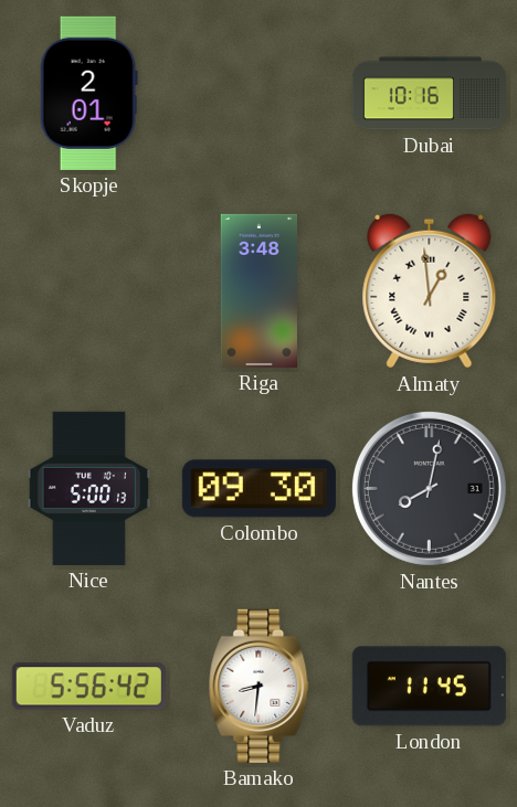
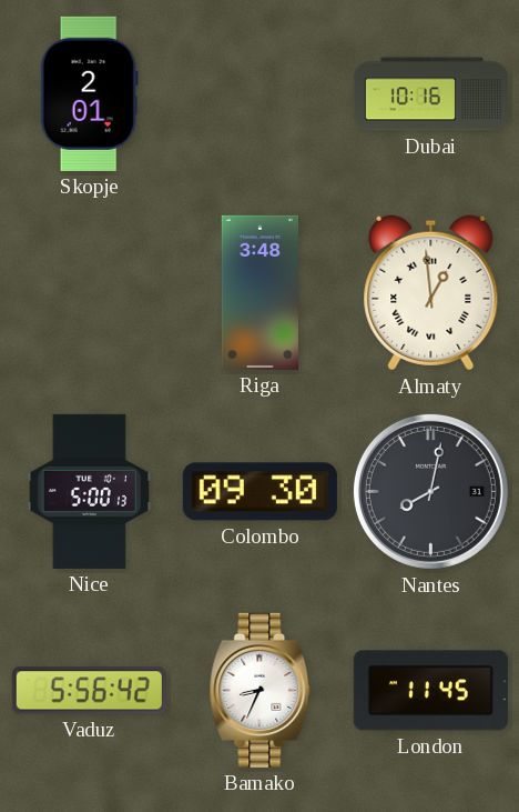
Bamako: 8:31 -> 8:34
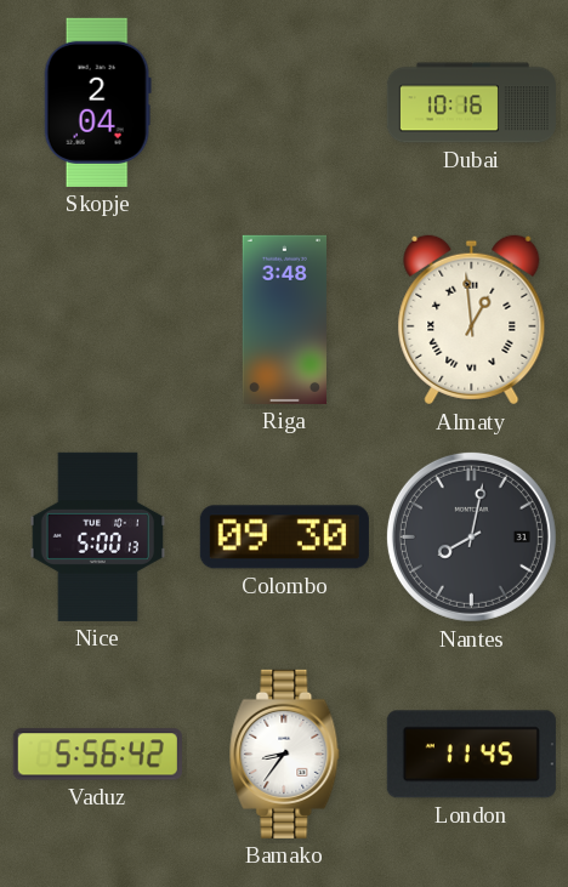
Skopje: 2:01 -> 2:04
Bamako: 8:34 -> 8:36
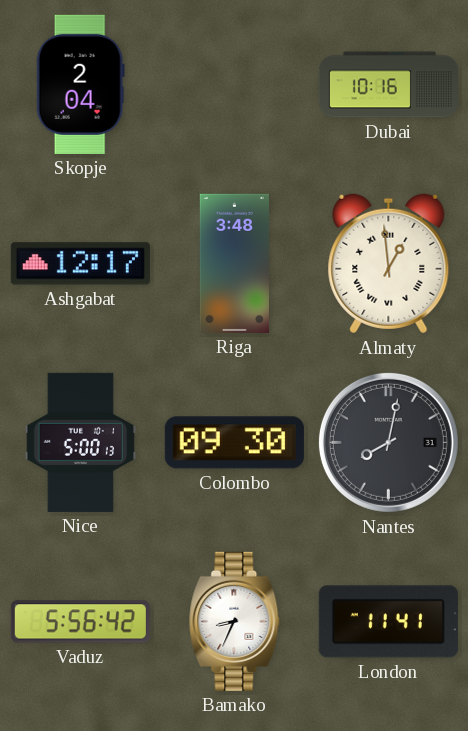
Ashgabat: none -> 12:17
Bamako: 8:36 -> 8:34
London: 11:45 -> 11:41
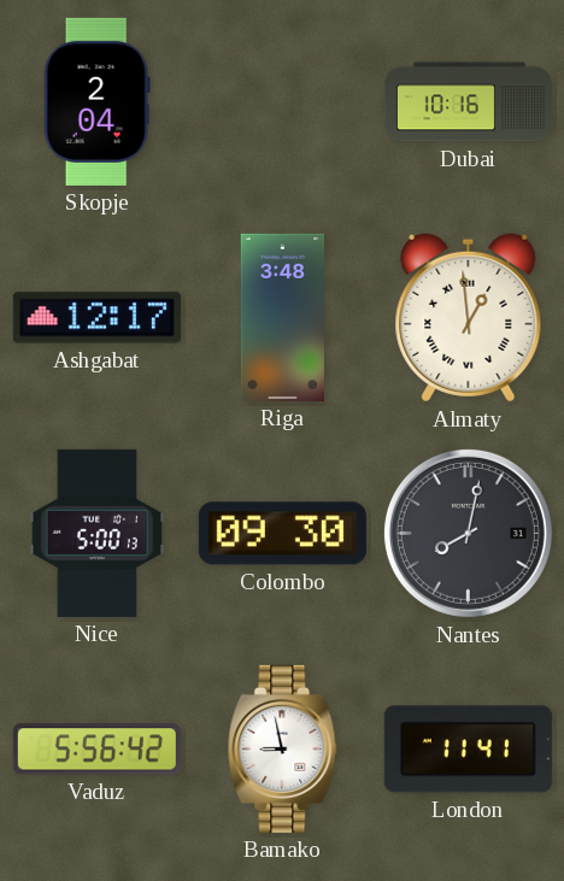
Bamako: 8:34 -> 8:58
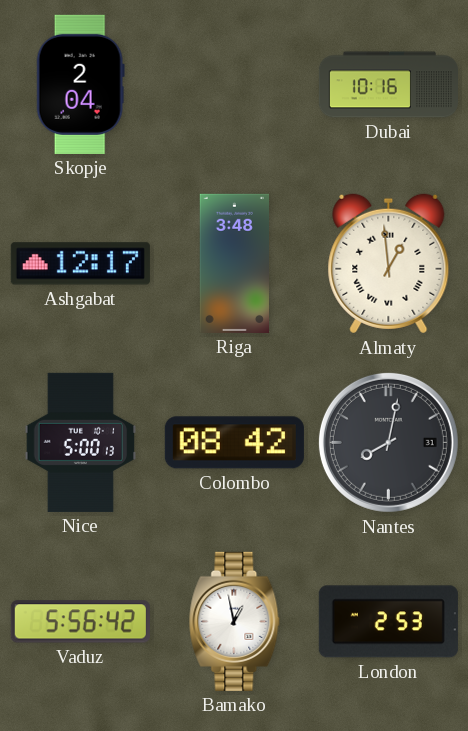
Colombo: 09:30 -> 08:42
Bamako: 8:58 -> 12:58
London: 11:41 -> 2:53
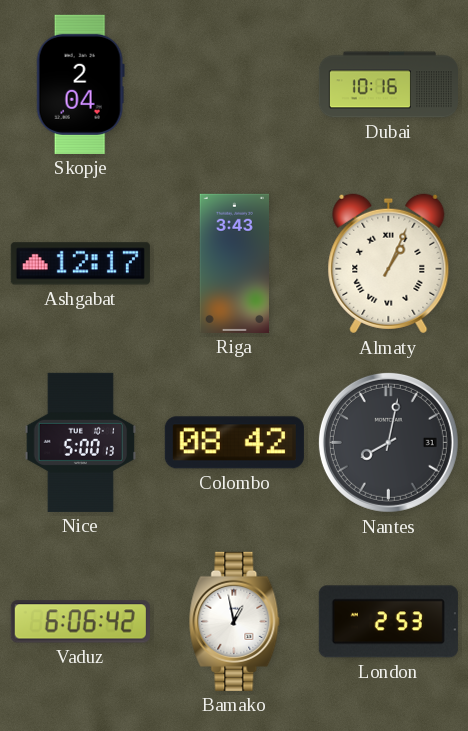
Riga: 3:48 -> 3:43
Almaty: 12:59 -> 1:04
Vaduz: 5:56 -> 6:06
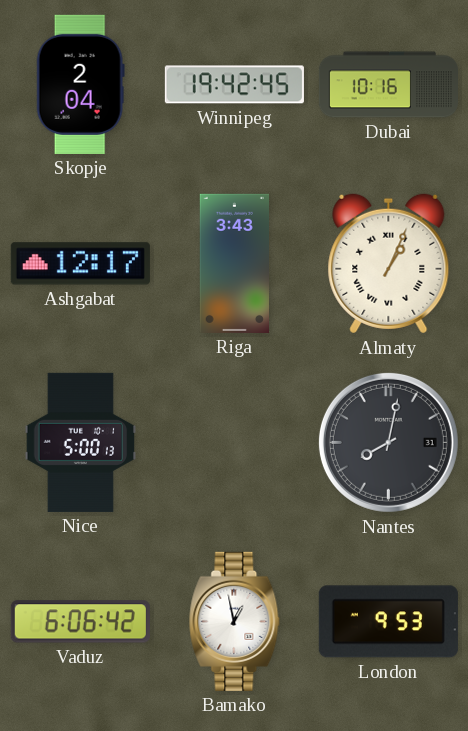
Winnipeg: none -> 19:42
Colombo: 08:42 -> none
London: 2:53 -> 9:53
